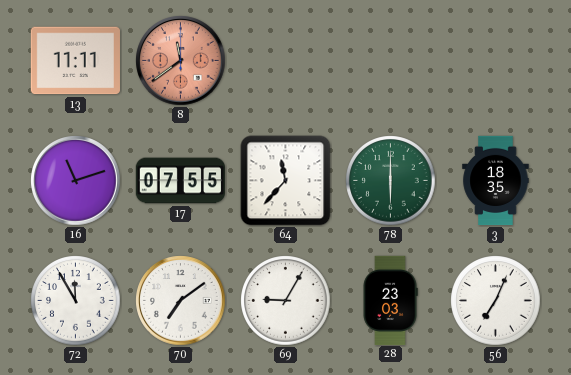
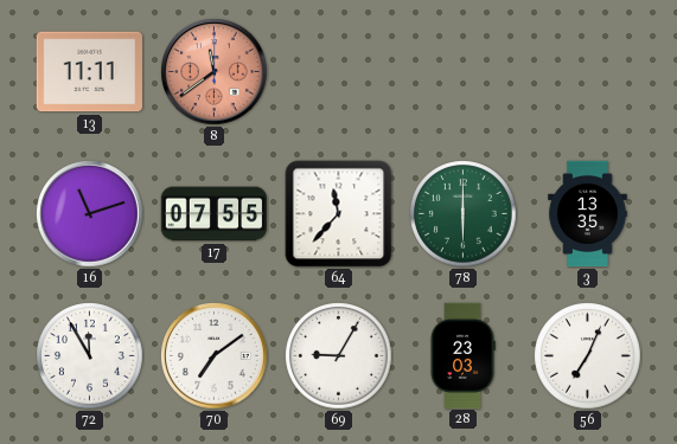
3: 18:35 -> 13:35
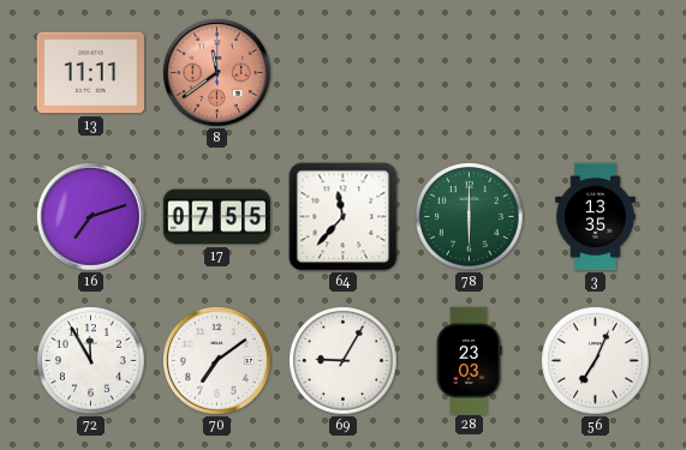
16: 11:12 -> 7:12
